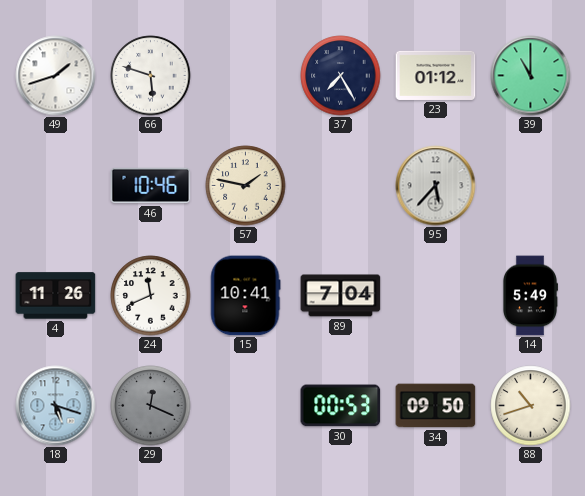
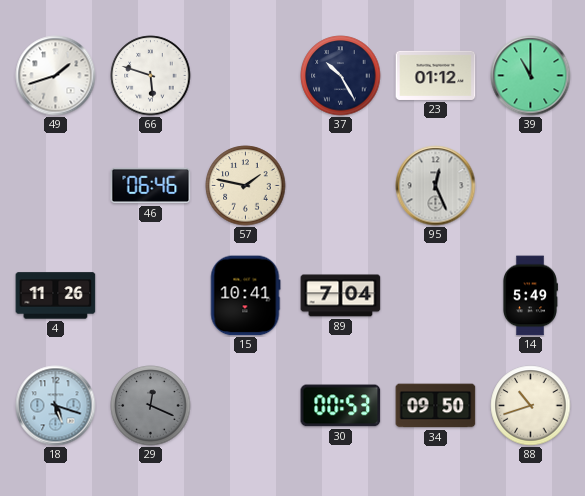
37: 7:25 -> 10:25
46: 10:46 -> 06:46
95: 5:37 -> 12:26
24: 11:41 -> none
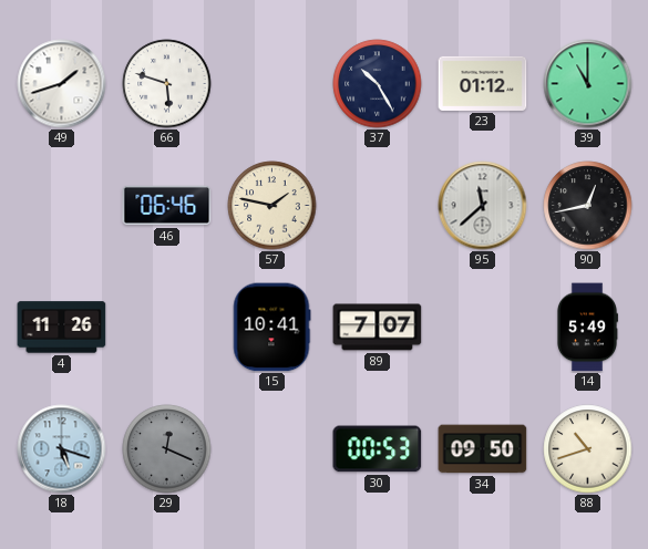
95: 12:26 -> 11:38
90: none -> 12:43
89: 7:04 -> 7:07
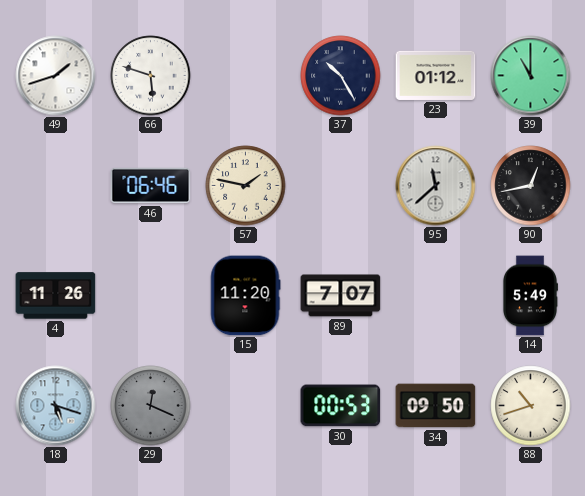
15: 10:41 -> 11:20
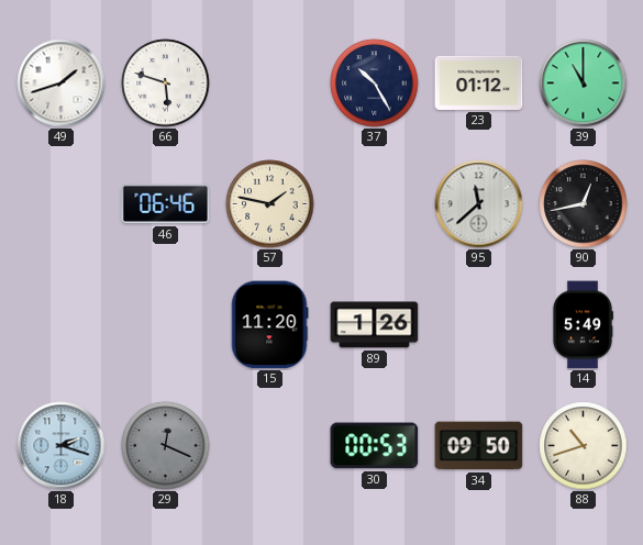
4: 11:26 -> none
89: 7:07 -> 1:26
18: 5:18 -> 2:18
